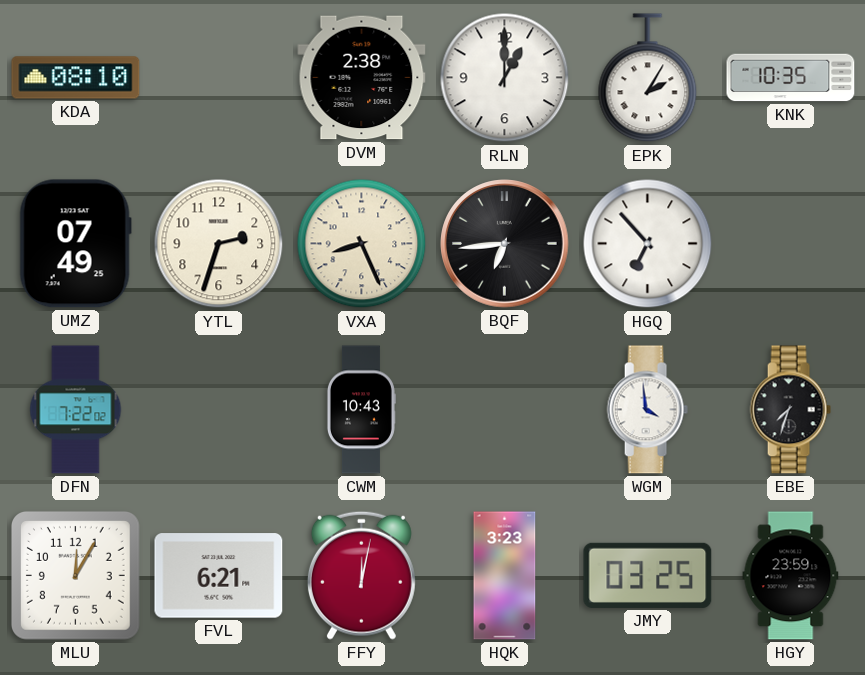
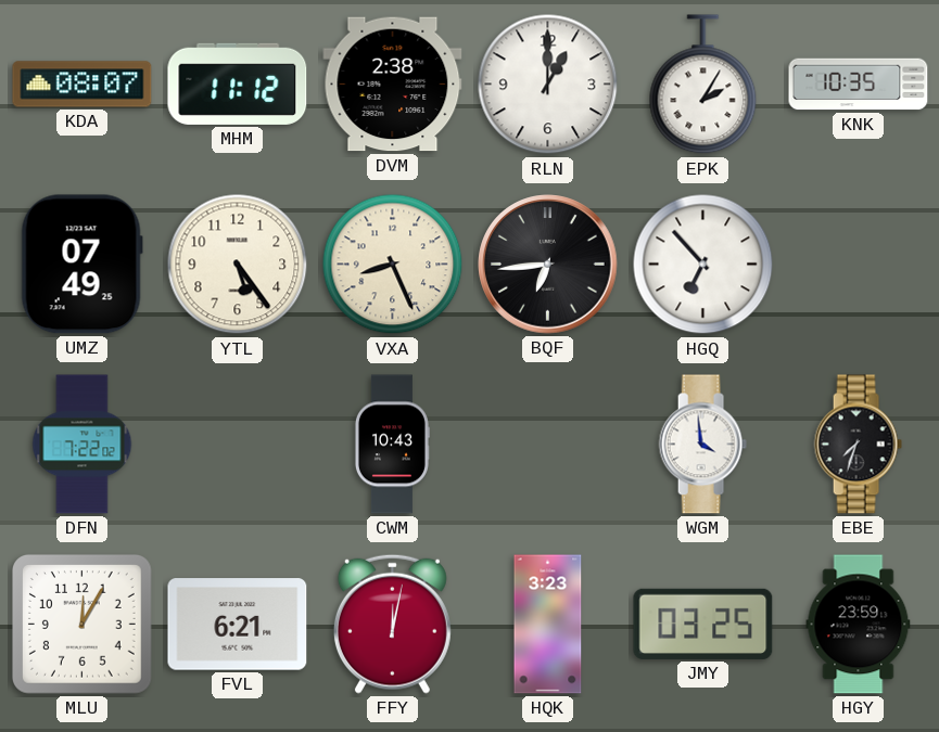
KDA: 08:10 -> 08:07
MHM: none -> 11:12
YTL: 2:33 -> 5:24
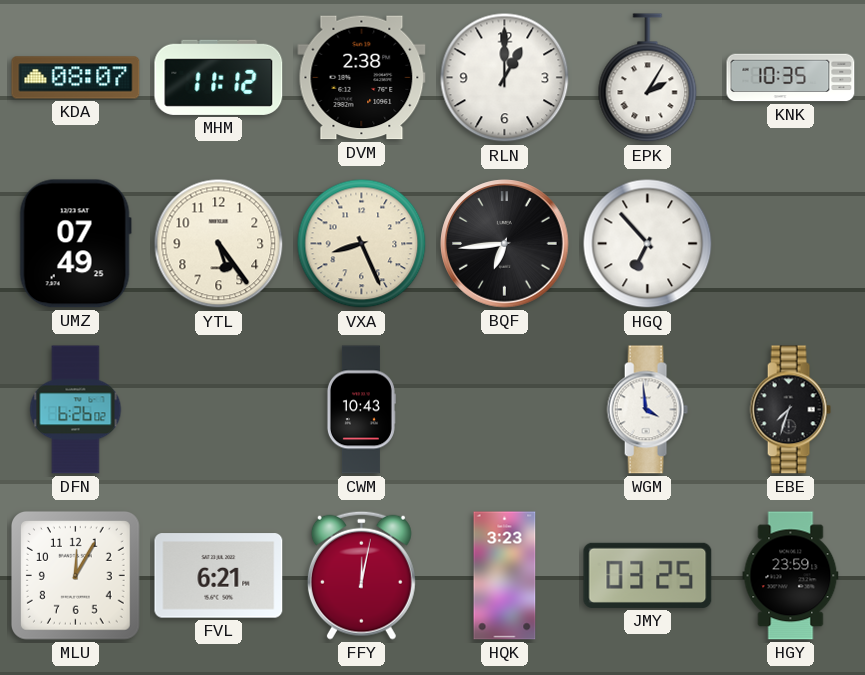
DFN: 7:22 -> 6:26
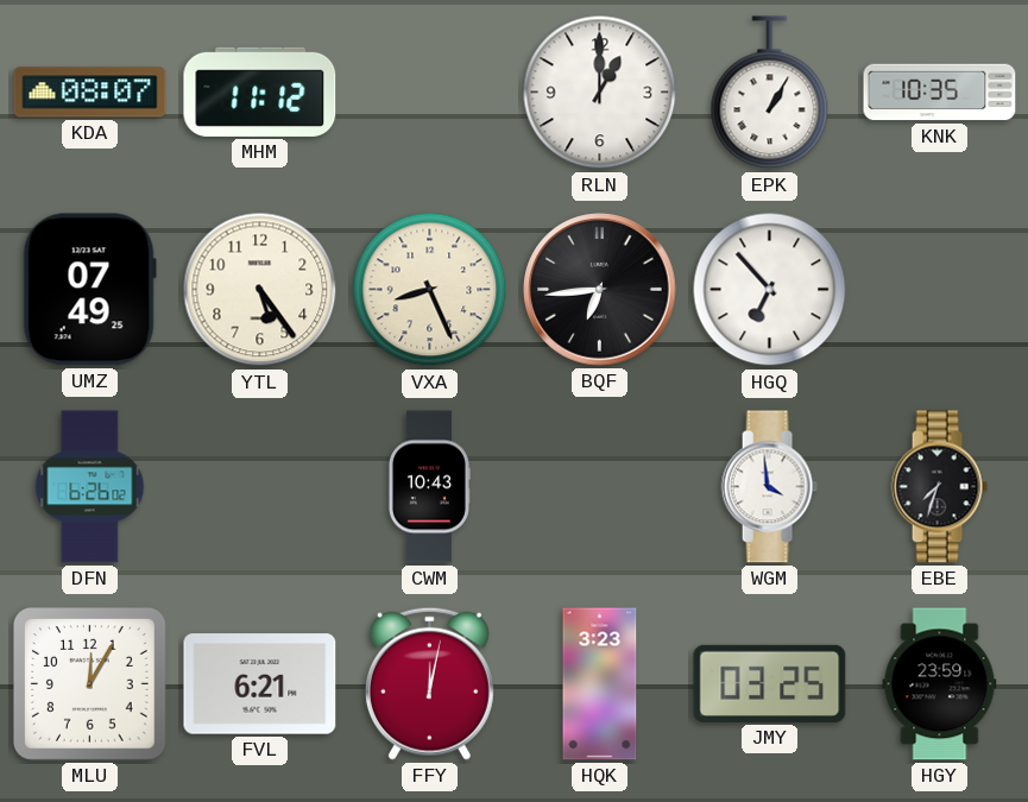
DVM: 2:38 -> none
EPK: 2:05 -> 1:05
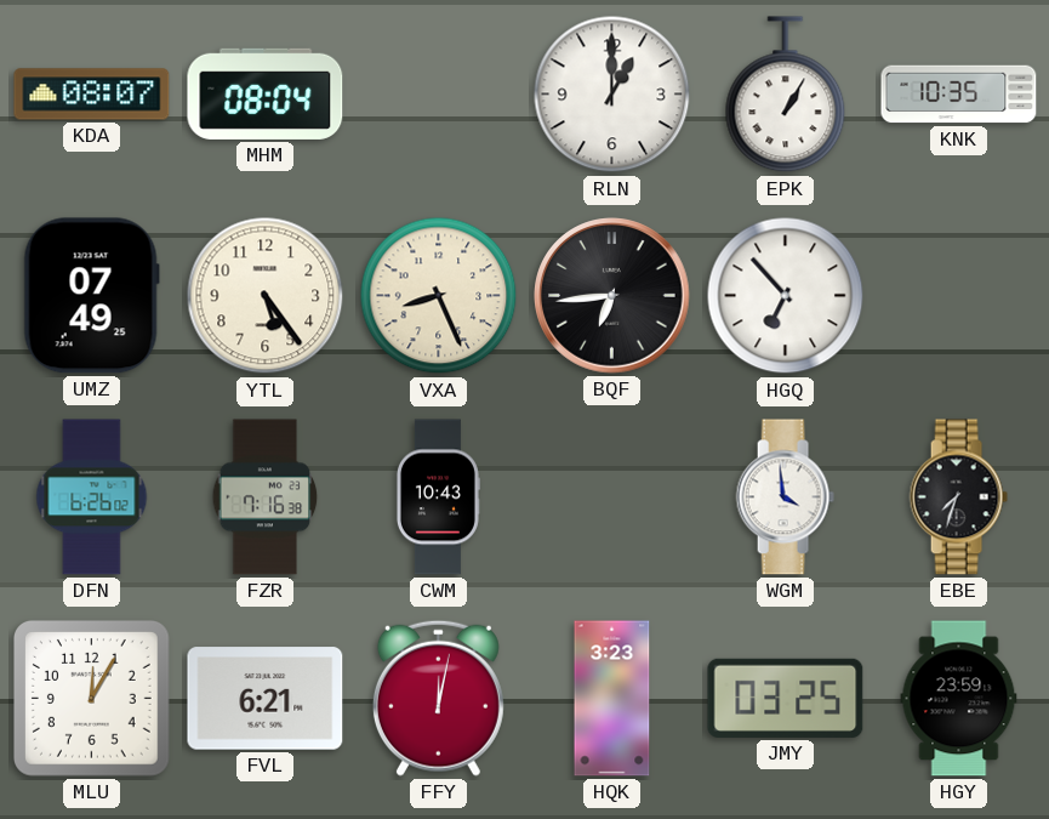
MHM: 11:12 -> 08:04
FZR: none -> 7:16
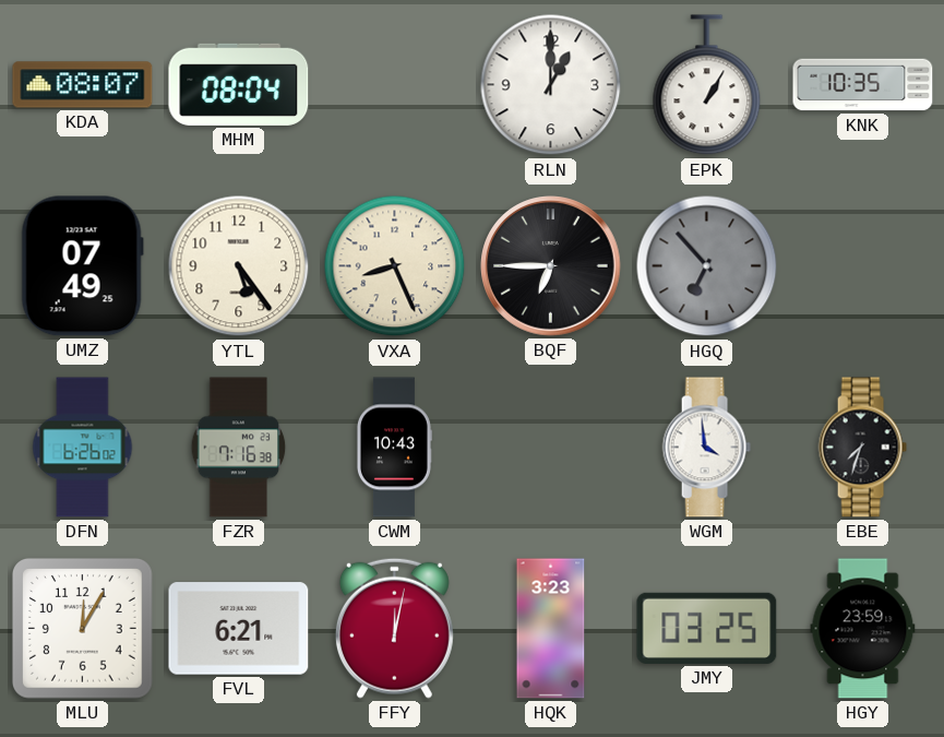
BQF: 6:44 -> 6:45
HGQ dial: white -> grey
